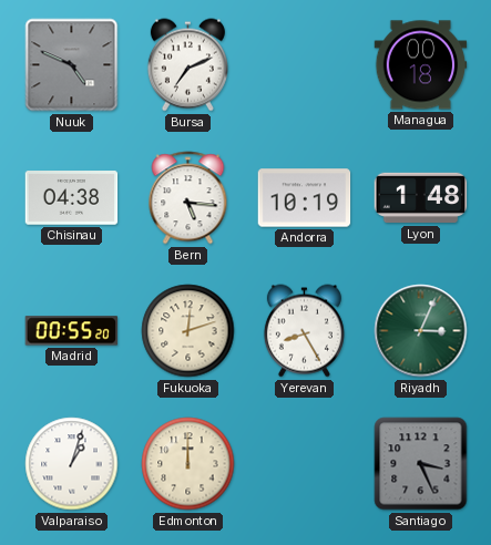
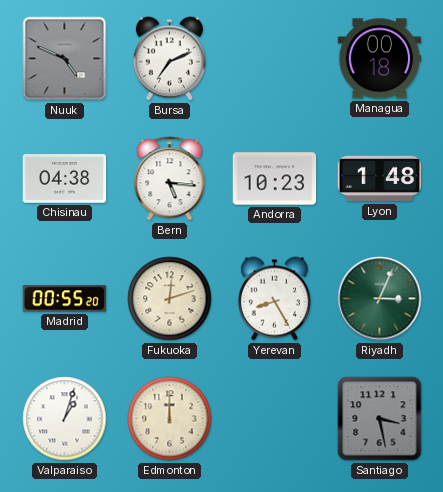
Andorra: 10:19 -> 10:23
Santiago: 3:26 -> 3:28
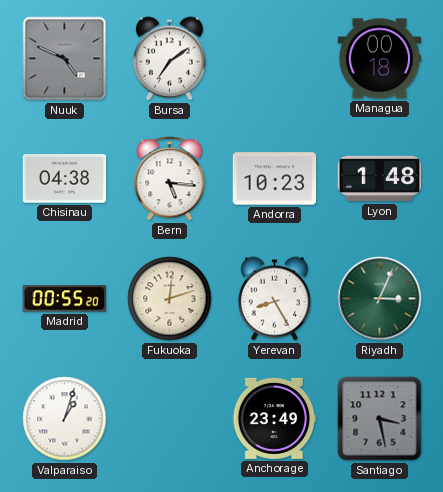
Bursa: 7:11 -> 7:09
Edmonton: 12:00 -> none
Anchorage: none -> 23:49
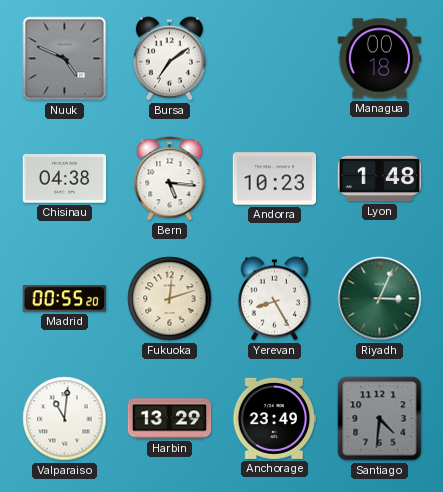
Valparaiso: 1:03 -> 11:01
Harbin: none -> 13:29
Santiago: 3:28 -> 4:31
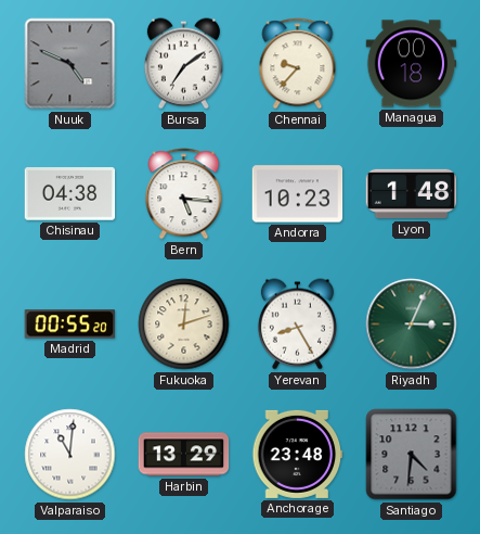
Chennai: none -> 9:37
Anchorage: 23:49 -> 23:48
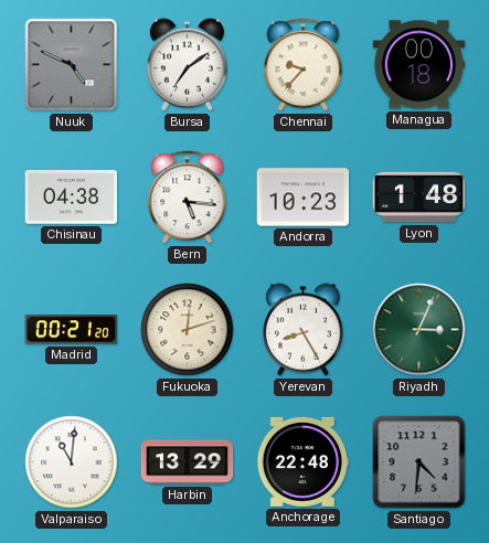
Madrid: 00:55 -> 00:21
Anchorage: 23:48 -> 22:48
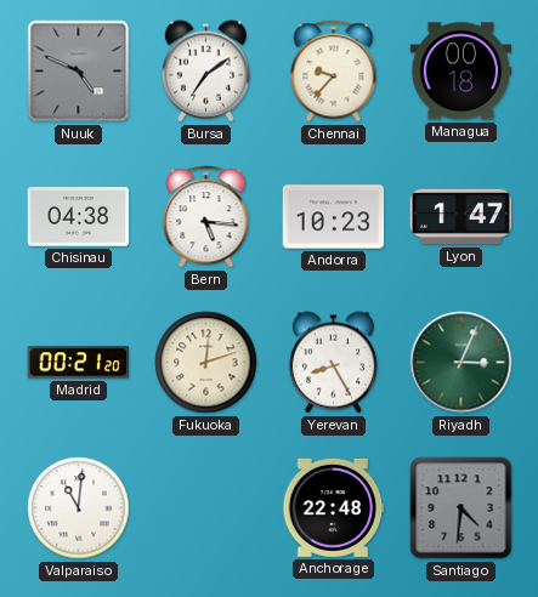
Lyon: 1:48 -> 1:47
Harbin: 13:29 -> none
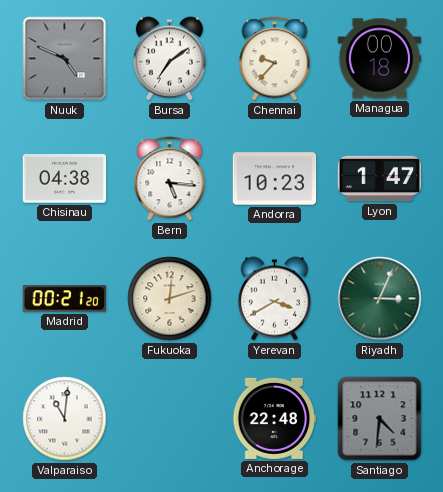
Yerevan: 8:25 -> 3:40
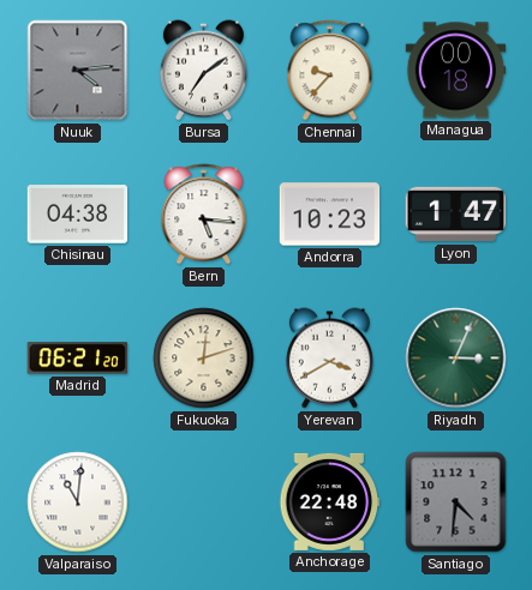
Nuuk: 4:49 -> 4:14
Madrid: 00:21 -> 06:21
